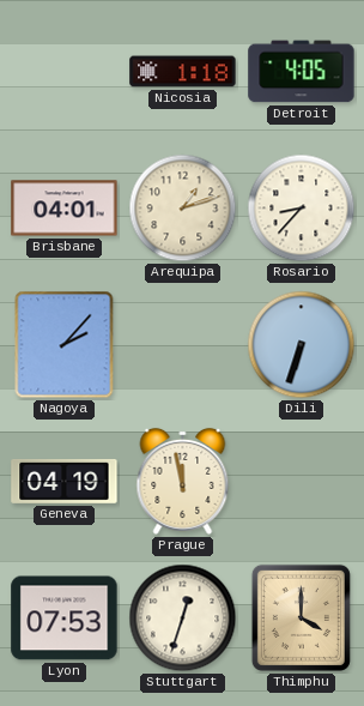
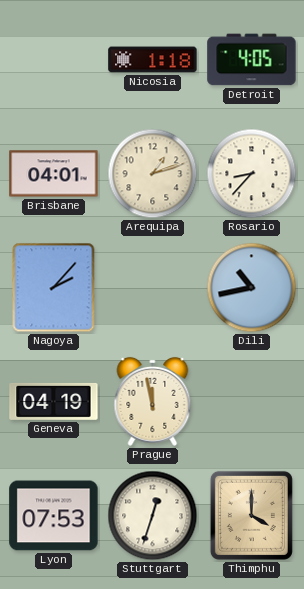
Dili: 6:33 -> 10:43
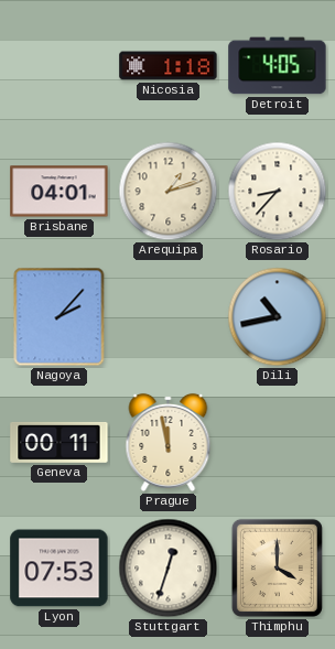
Geneva: 04:19 -> 00:11
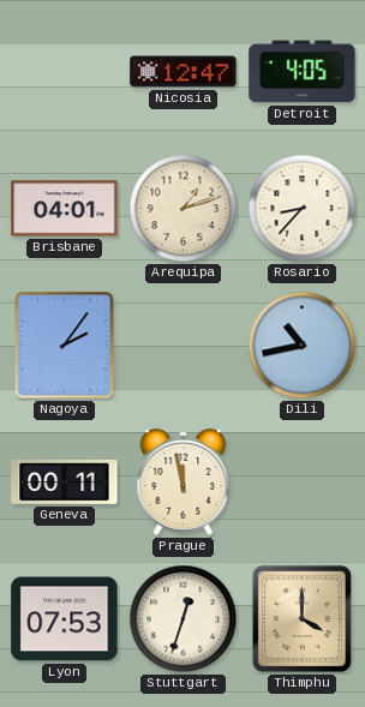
Nicosia: 1:18 -> 12:47
Nagoya: 2:07 -> 2:06
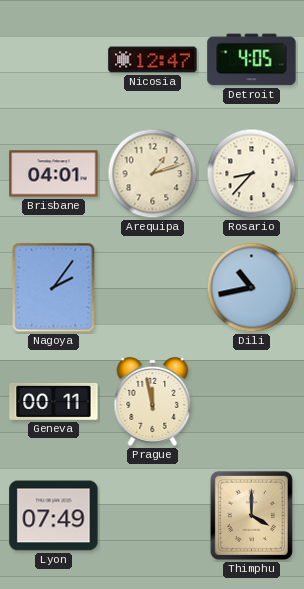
Lyon: 07:53 -> 07:49
Stuttgart: 12:33 -> none
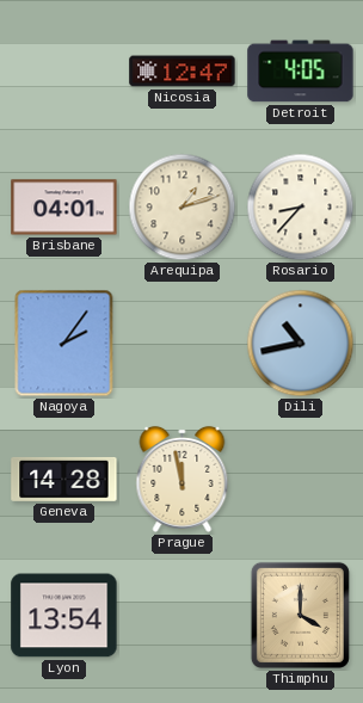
Geneva: 00:11 -> 14:28
Lyon: 07:49 -> 13:54
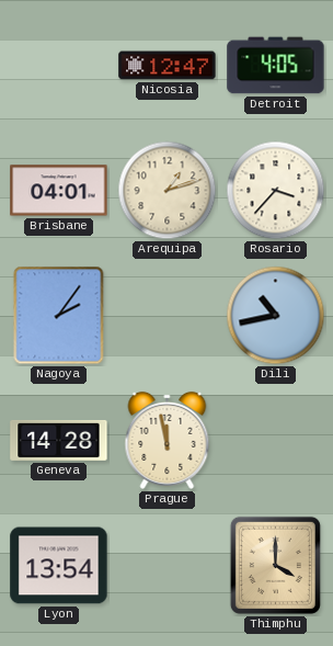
Rosario: 8:37 -> 3:37
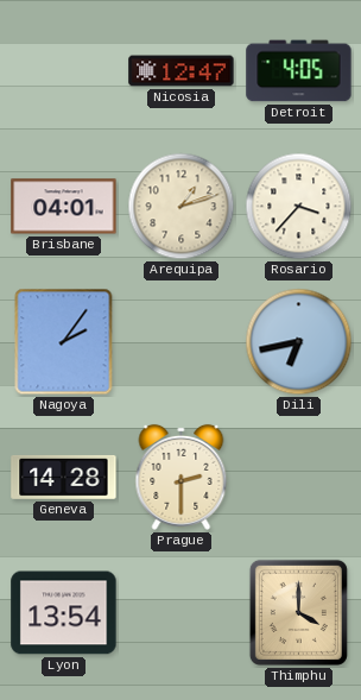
Dili: 10:43 -> 6:43
Prague: 11:58 -> 2:30
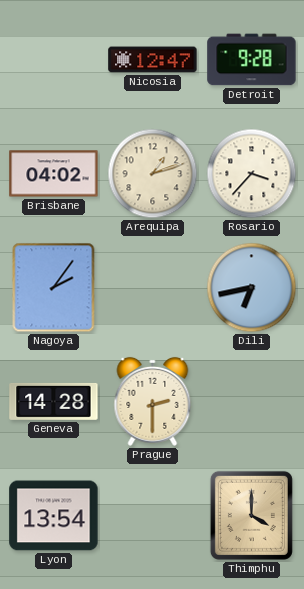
Detroit: 4:05 -> 9:28
Brisbane: 04:01 -> 04:02
